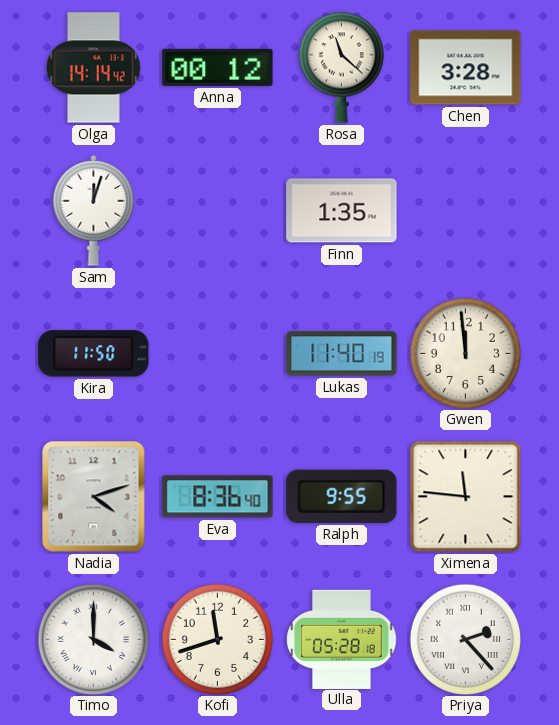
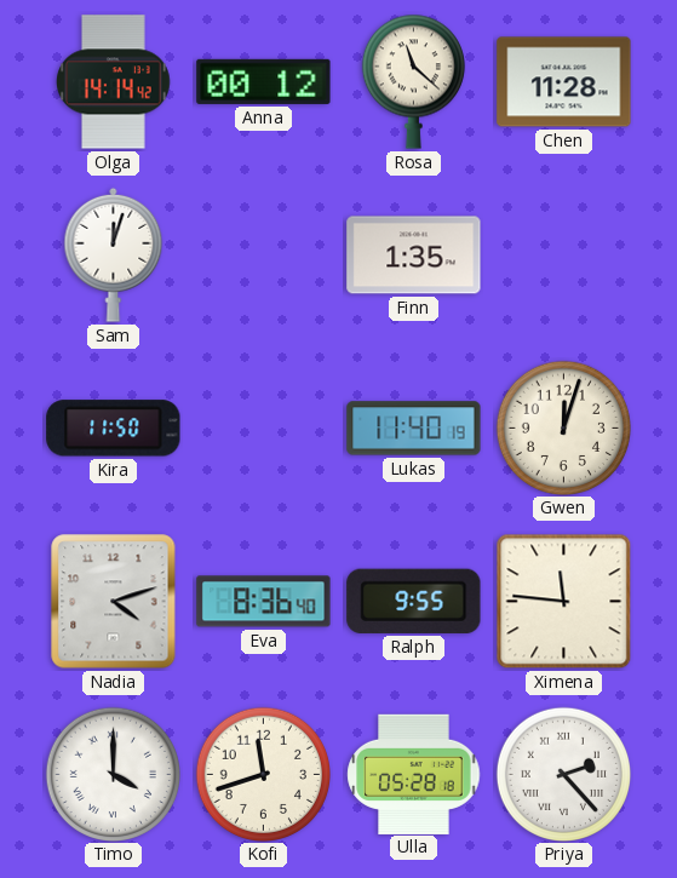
Chen: 3:28 -> 11:28
Gwen: 11:59 -> 12:03
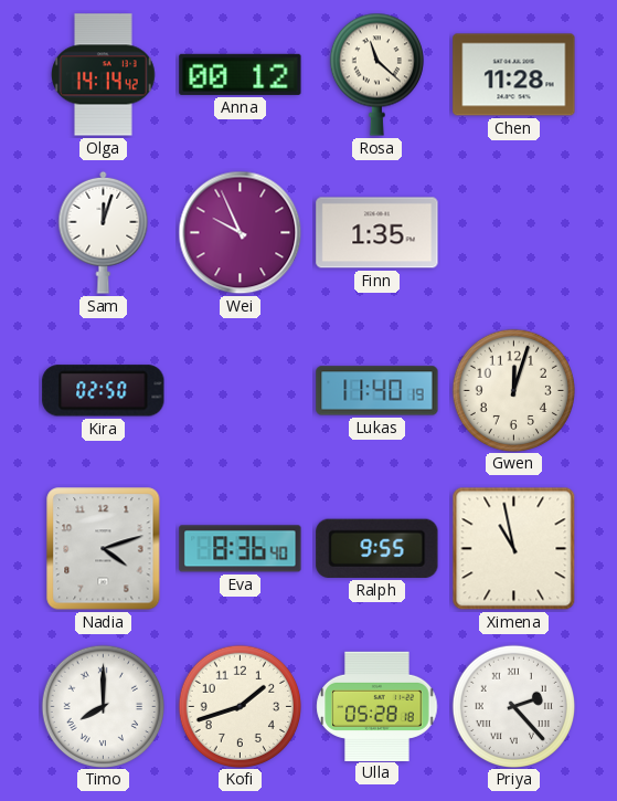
Wei: none -> 9:56
Kira: 11:50 -> 02:50
Ximena: 11:46 -> 10:58
Timo: 4:00 -> 8:00
Kofi: 11:42 -> 1:42
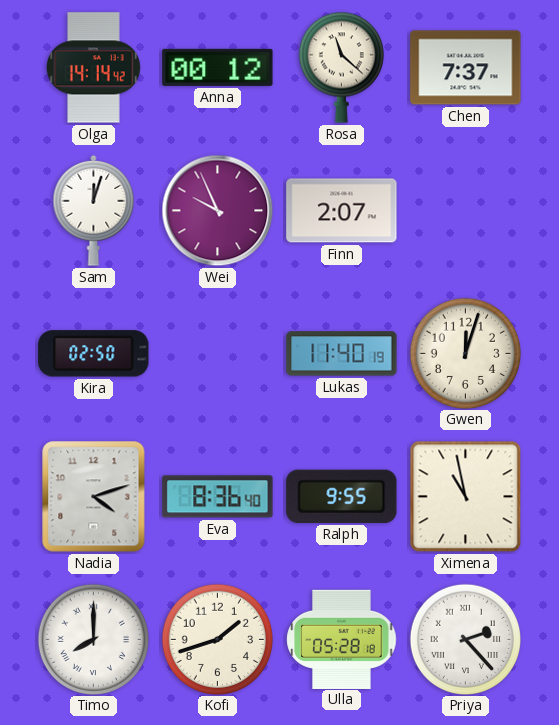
Chen: 11:28 -> 7:37
Finn: 1:35 -> 2:07
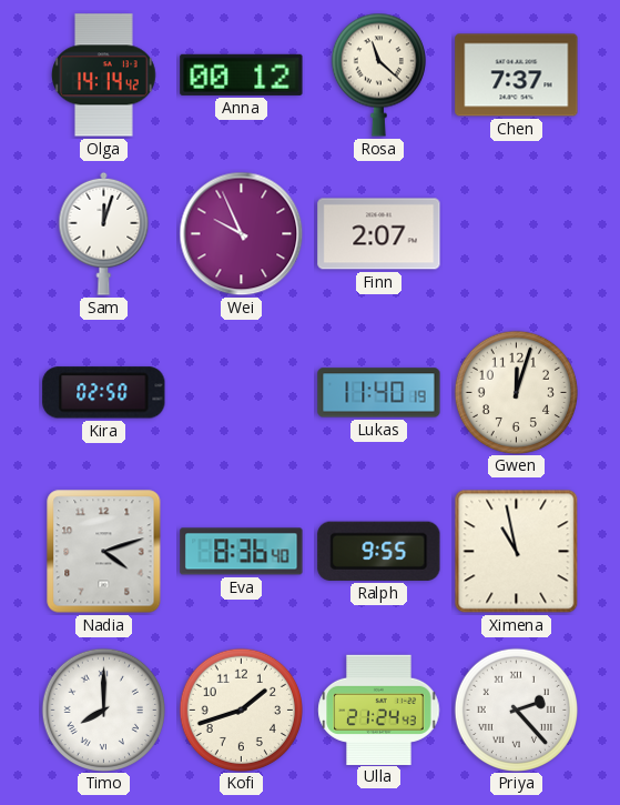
Ulla: 05:28 -> 21:24
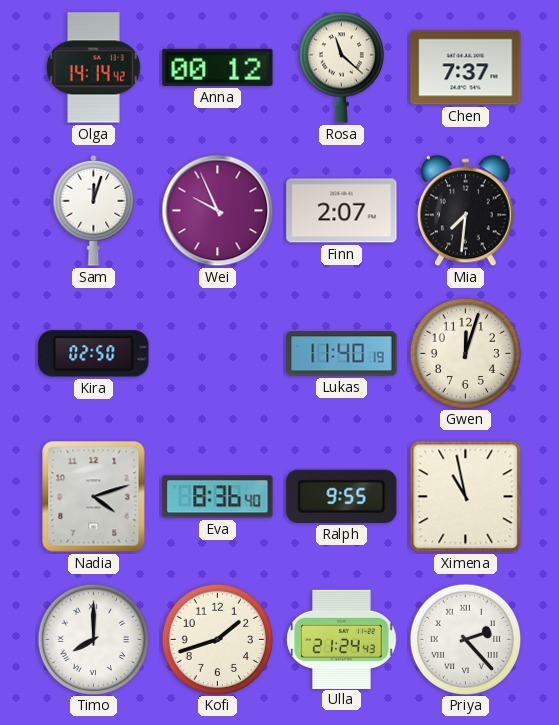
Mia: none -> 7:31
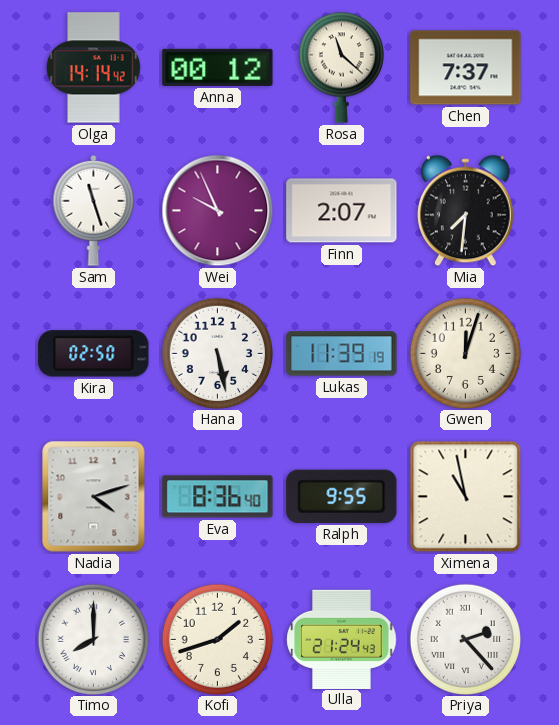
Sam: 12:03 -> 11:27
Hana: none -> 5:28
Lukas: 11:40 -> 11:39
